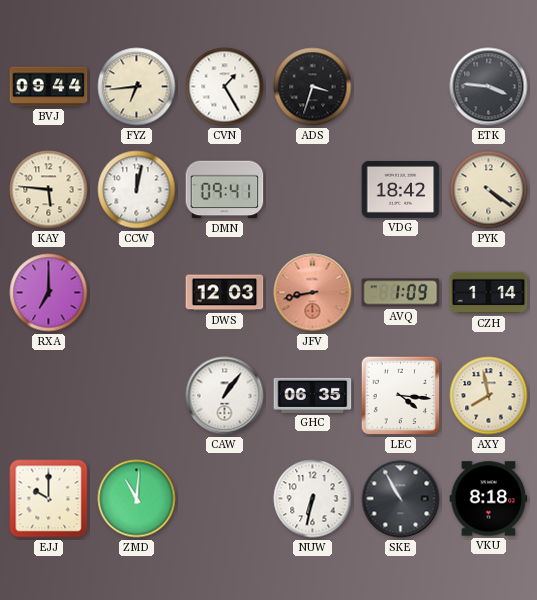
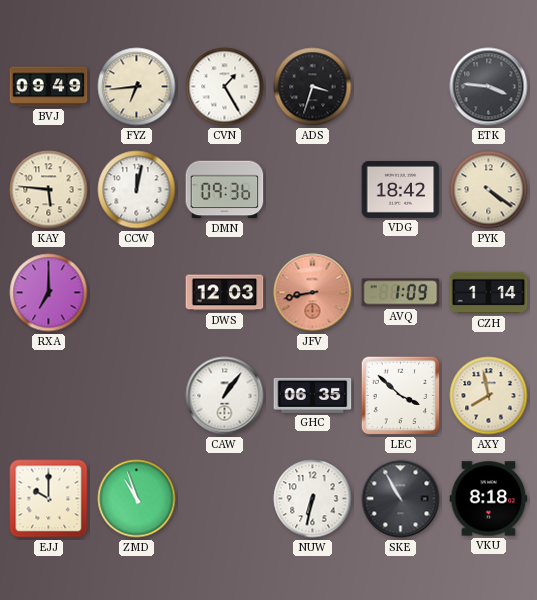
BVJ: 09:44 -> 09:49
DMN: 09:41 -> 09:36
LEC: 4:16 -> 3:52
ZMD: 11:01 -> 10:57
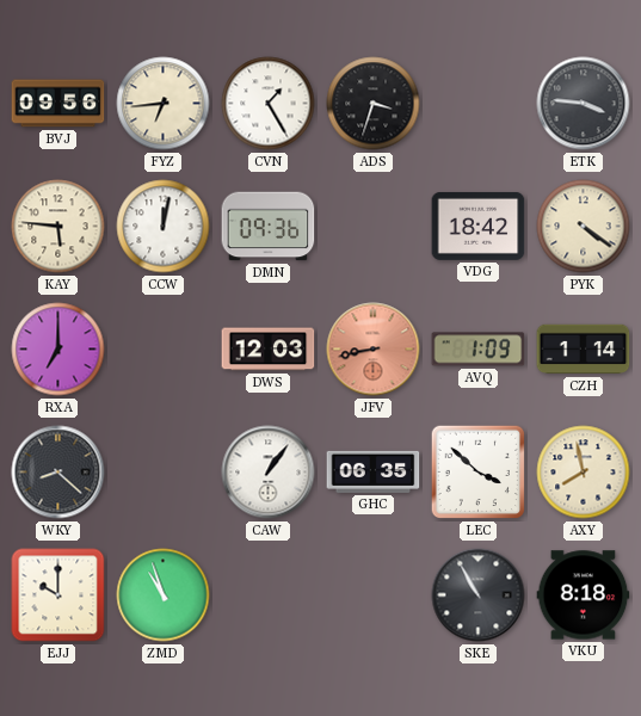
BVJ: 09:49 -> 09:56
WKY: none -> 8:22
NUW: 6:32 -> none
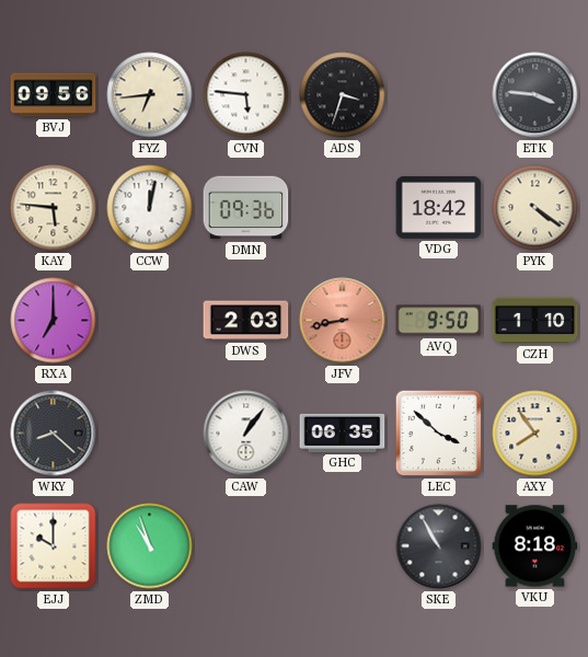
CVN: 1:25 -> 5:46
DWS: 12:03 -> 2:03
AVQ: 1:09 -> 9:50
CZH: 1:14 -> 1:10
AXY: 7:58 -> 7:54
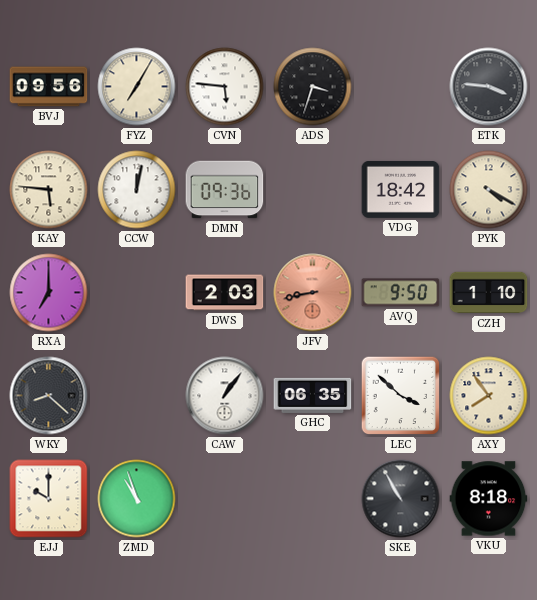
FYZ: 6:44 -> 7:05
PYK: 4:21 -> 4:20
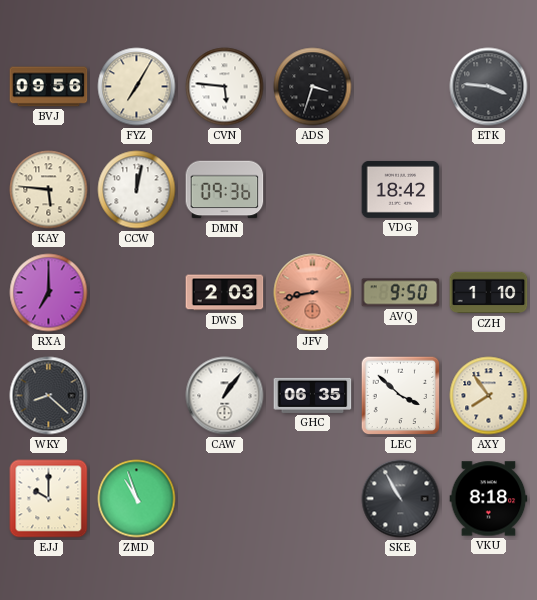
PYK: 4:20 -> none
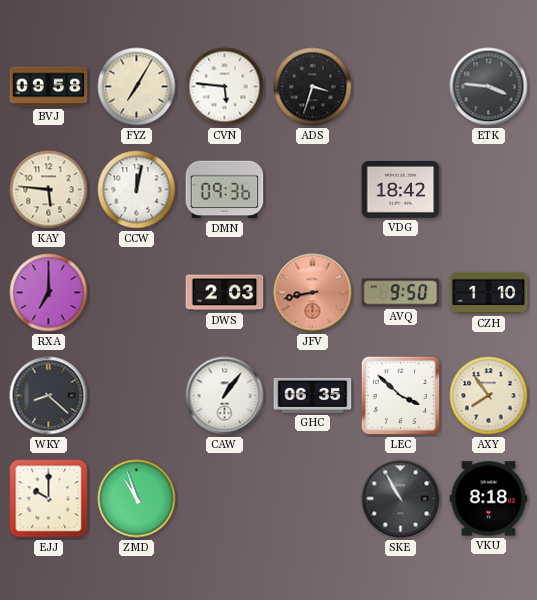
BVJ: 09:56 -> 09:58
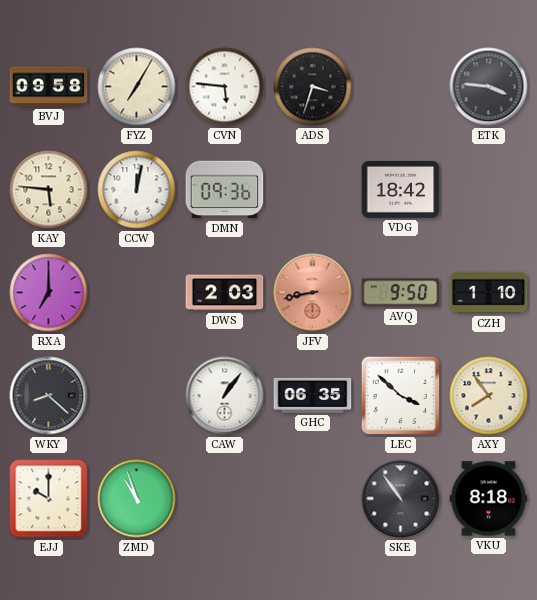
SKE: 10:55 -> 10:54
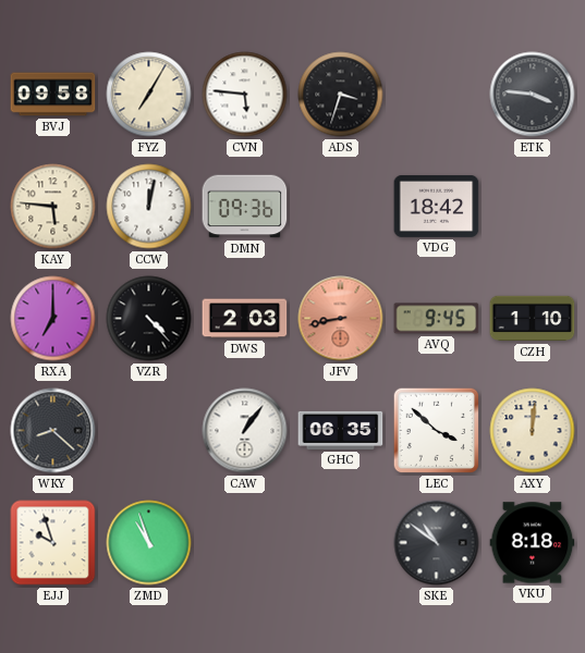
VZR: none -> 4:23
AVQ: 9:50 -> 9:45
AXY: 7:54 -> 12:01
EJJ: 10:00 -> 9:57
SKE: 10:54 -> 10:51
